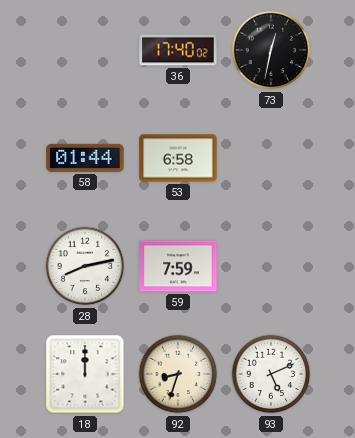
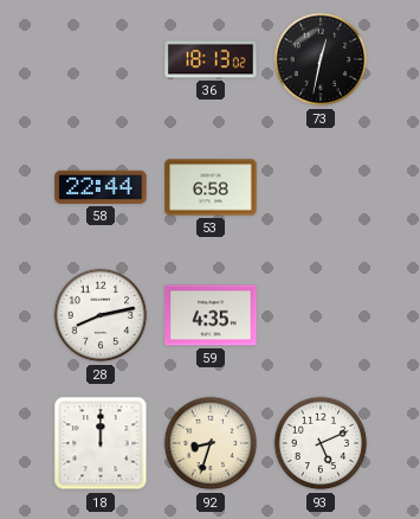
36: 17:40 -> 18:13
58: 01:44 -> 22:44
59: 7:59 -> 4:35
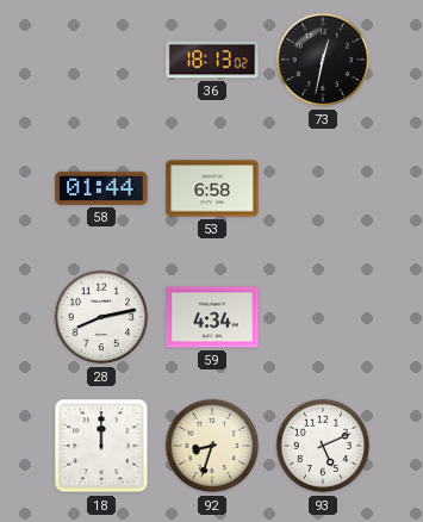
58: 22:44 -> 01:44
59: 4:35 -> 4:34
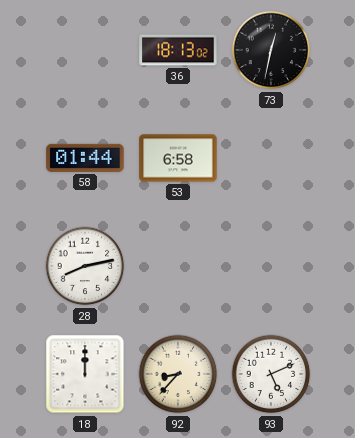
59: 4:34 -> none
92: 8:33 -> 8:37
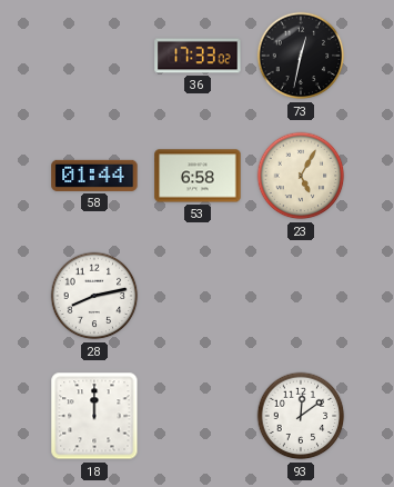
36: 18:13 -> 17:33
23: none -> 5:05
92: 8:37 -> none
93: 5:11 -> 12:09
